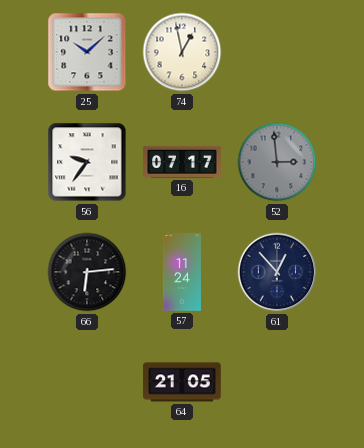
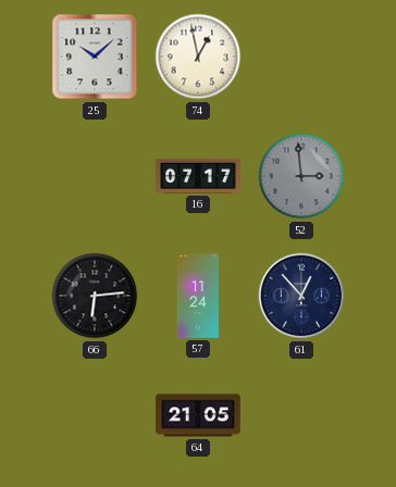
56: 9:36 -> none
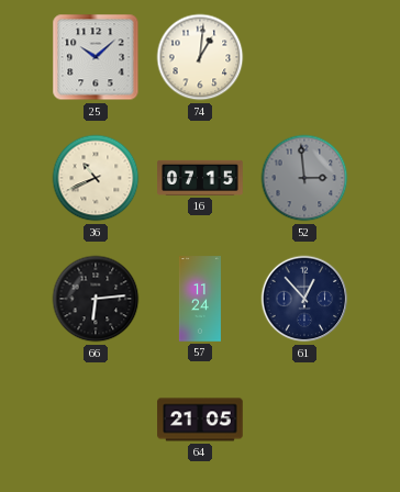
74: 12:58 -> 1:01
36: none -> 10:41
16: 07:17 -> 07:15
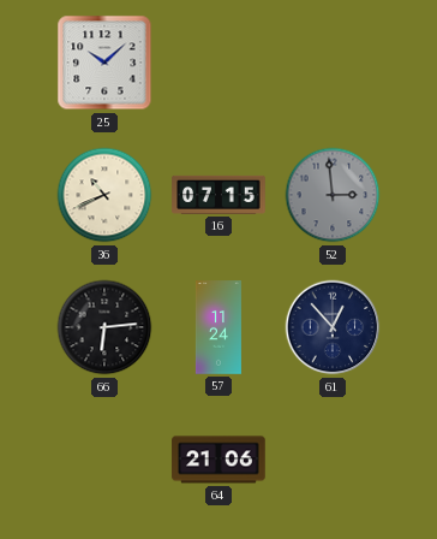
74: 1:01 -> none
64: 21:05 -> 21:06
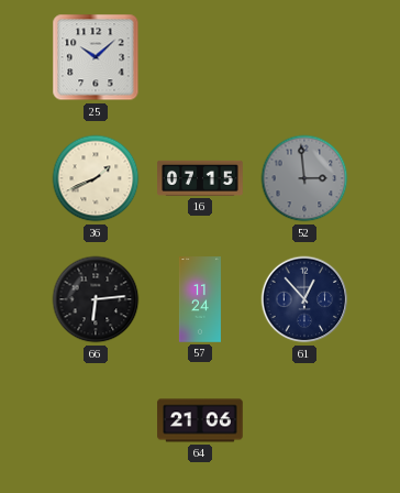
36: 10:41 -> 1:41
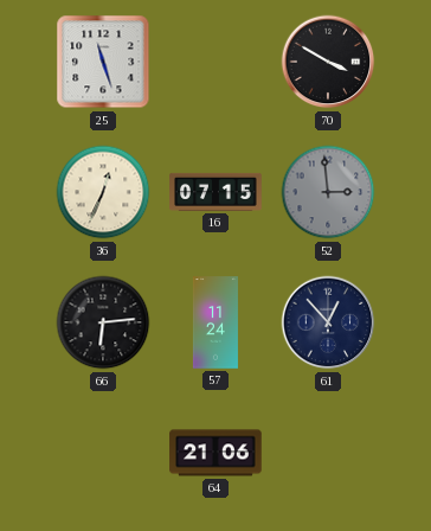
25: 10:08 -> 11:27
70: none -> 3:50
36: 1:41 -> 12:34
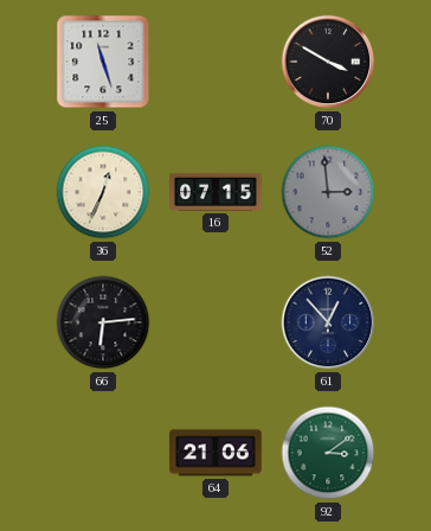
57: 11:24 -> none
92: none -> 3:09
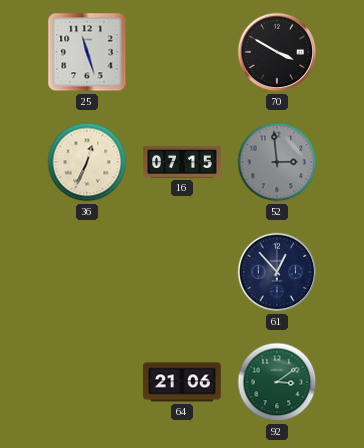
66: 6:14 -> none
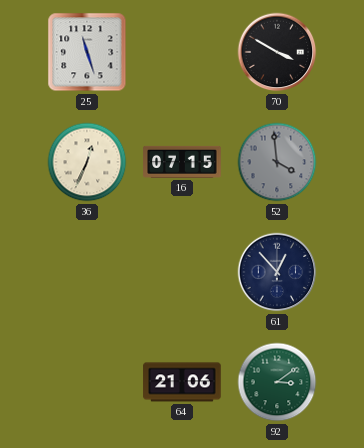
52: 2:59 -> 3:59
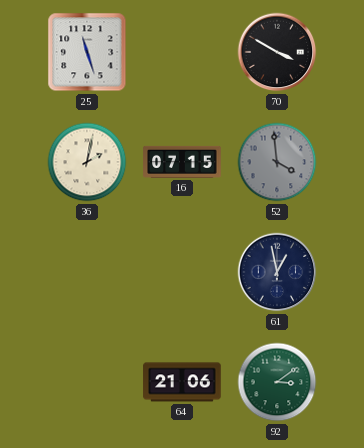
36: 12:34 -> 2:02
61: 12:53 -> 12:58
